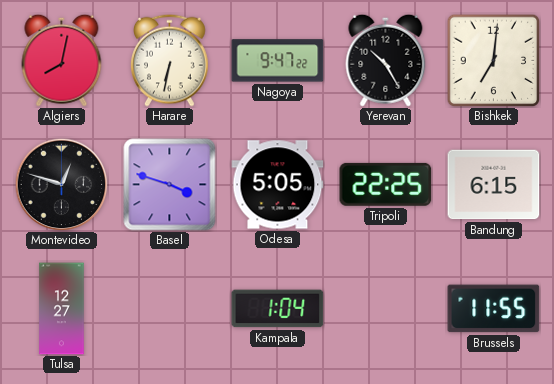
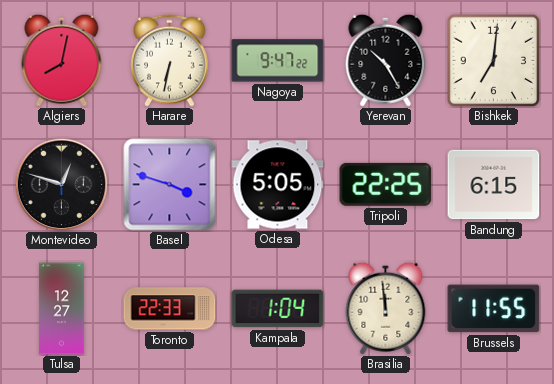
Toronto: none -> 22:33
Brasilia: none -> 11:59
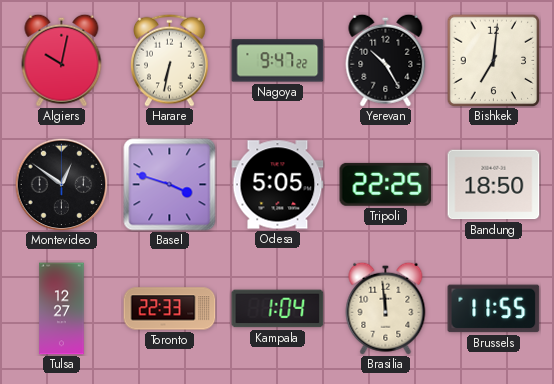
Algiers: 8:02 -> 10:02
Montevideo: 12:48 -> 12:51
Bandung: 6:15 -> 18:50
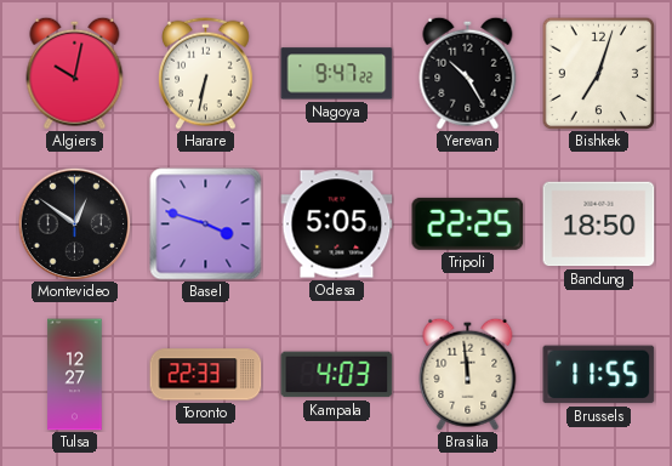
Bishkek: 7:01 -> 7:03
Kampala: 1:04 -> 4:03
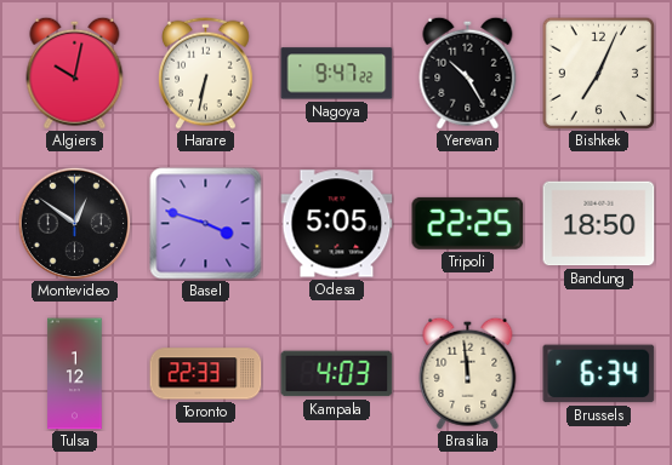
Bishkek: 7:03 -> 7:04
Tulsa: 12:27 -> 1:12
Brussels: 11:55 -> 6:34
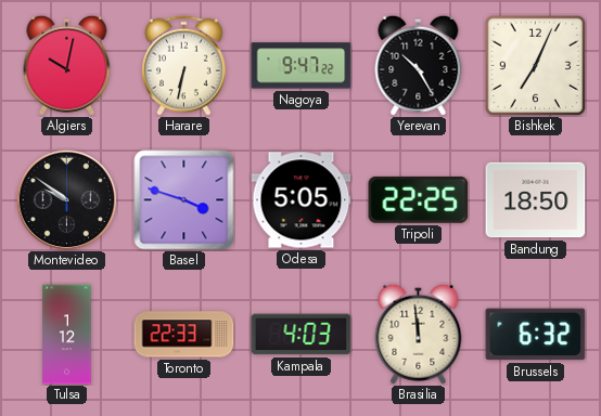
Montevideo: 12:51 -> 9:51
Brussels: 6:34 -> 6:32
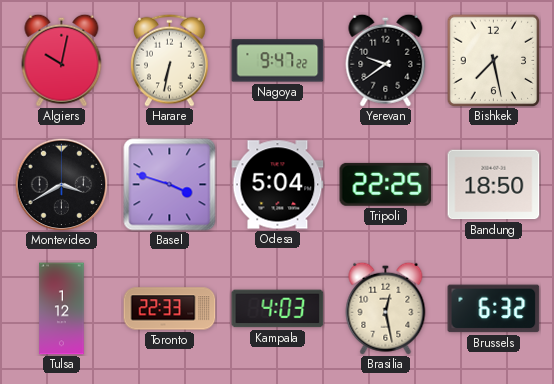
Yerevan: 10:25 -> 9:39
Bishkek: 7:04 -> 7:28
Montevideo: 9:51 -> 3:40
Odesa: 5:05 -> 5:04
Brasilia: 11:59 -> 12:28
